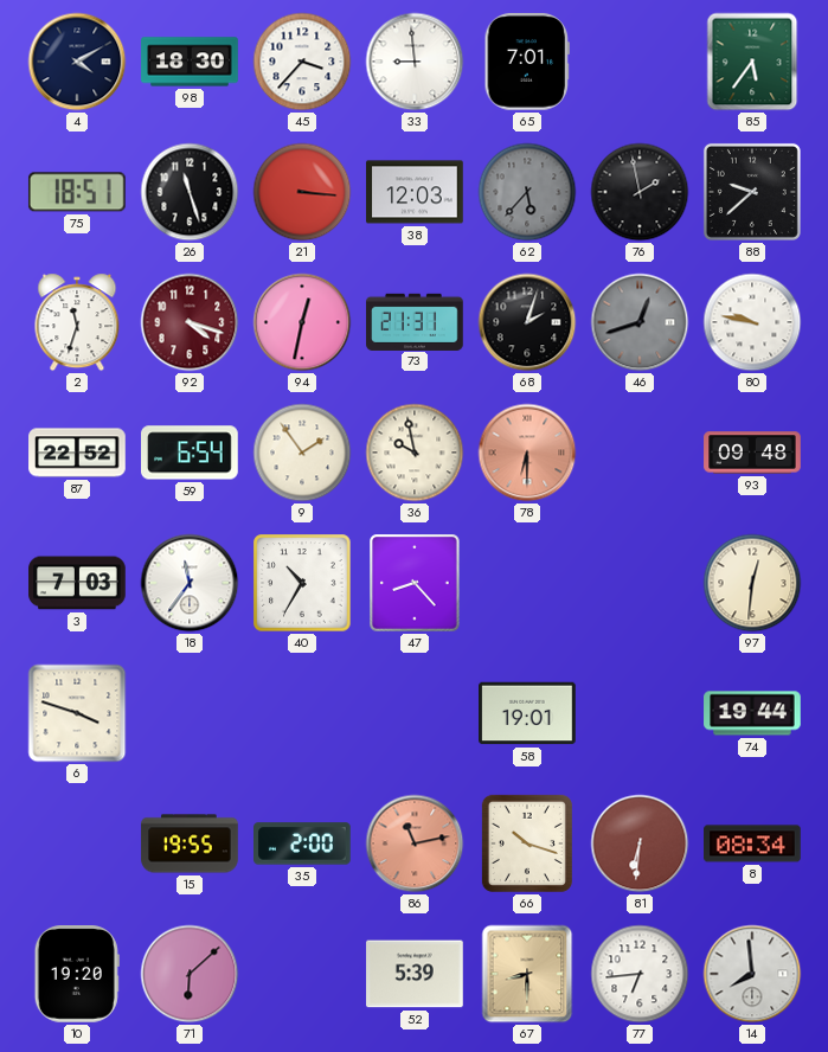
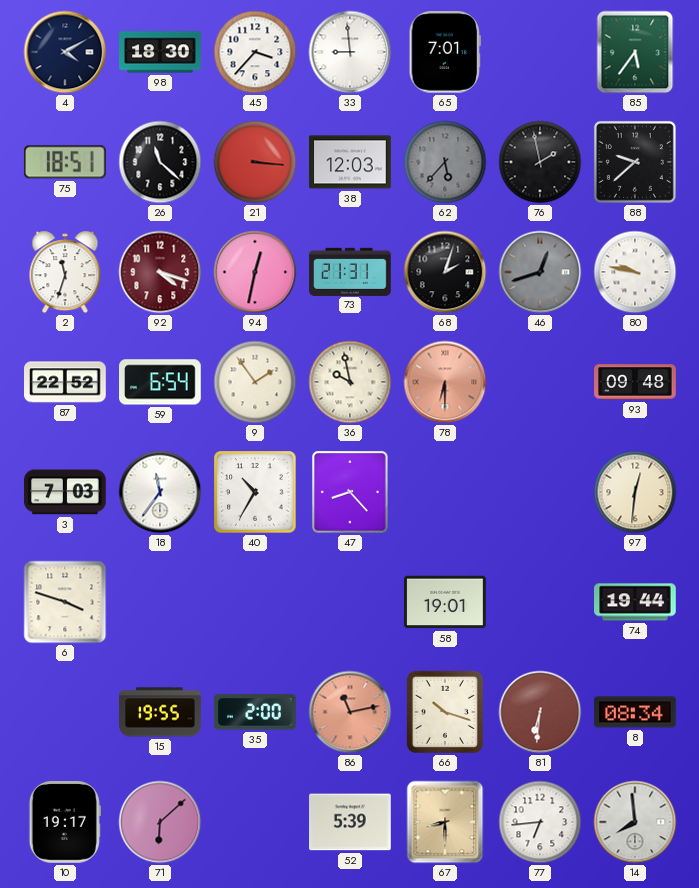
26: 11:27 -> 11:22
10: 19:20 -> 19:17
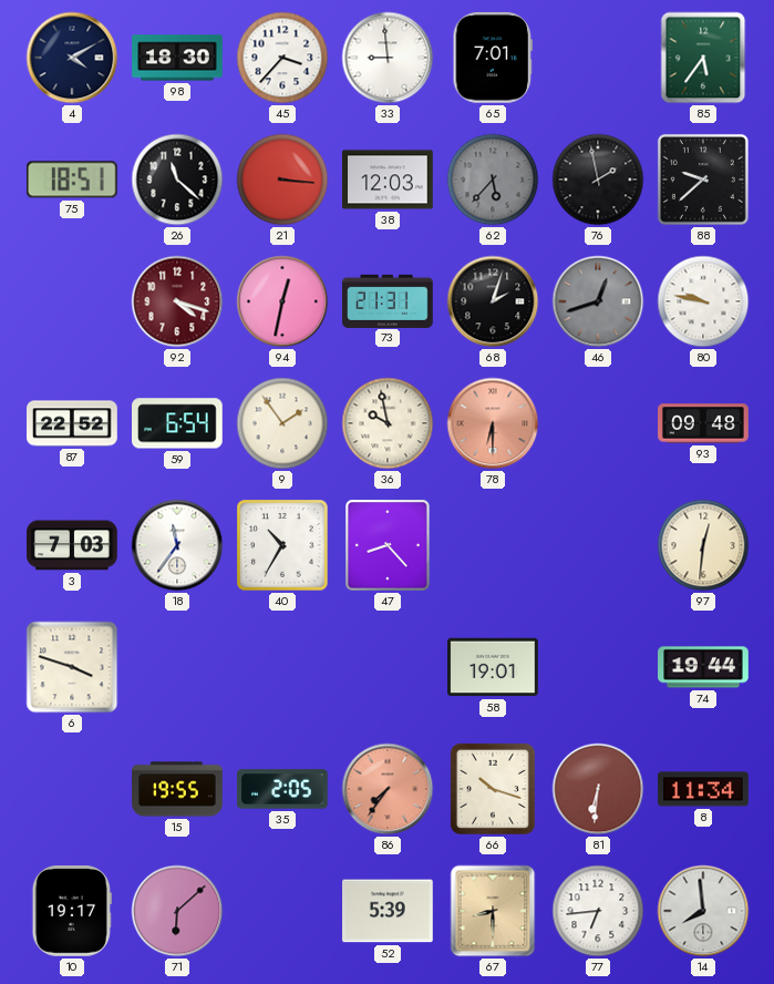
2: 11:33 -> none
35: 2:00 -> 2:05
86: 11:13 -> 7:36
8: 08:34 -> 11:34
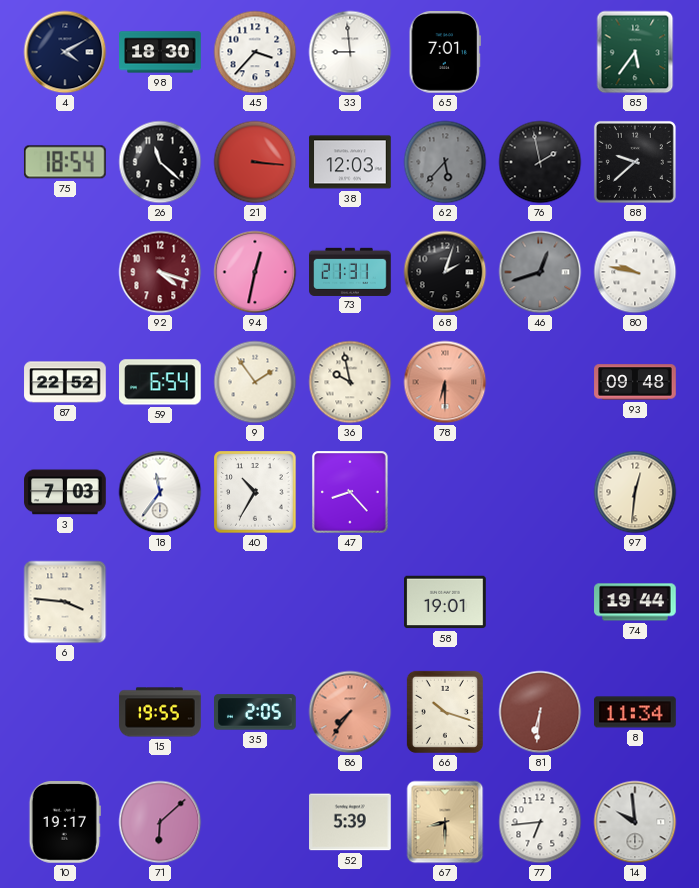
75: 18:51 -> 18:54
6: 3:48 -> 3:46
14: 7:59 -> 9:59
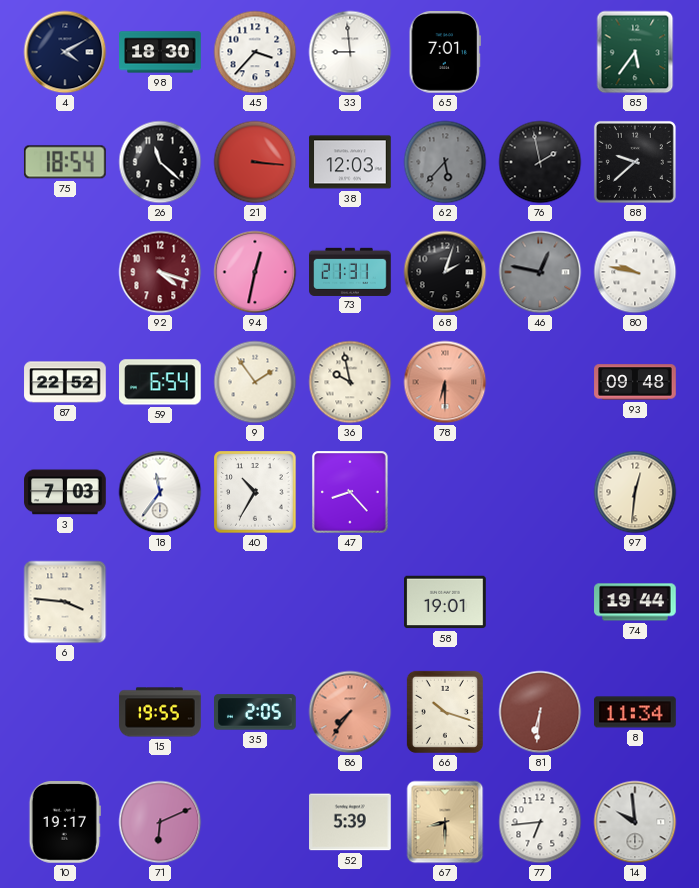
46: 12:42 -> 12:47
71: 6:08 -> 6:11
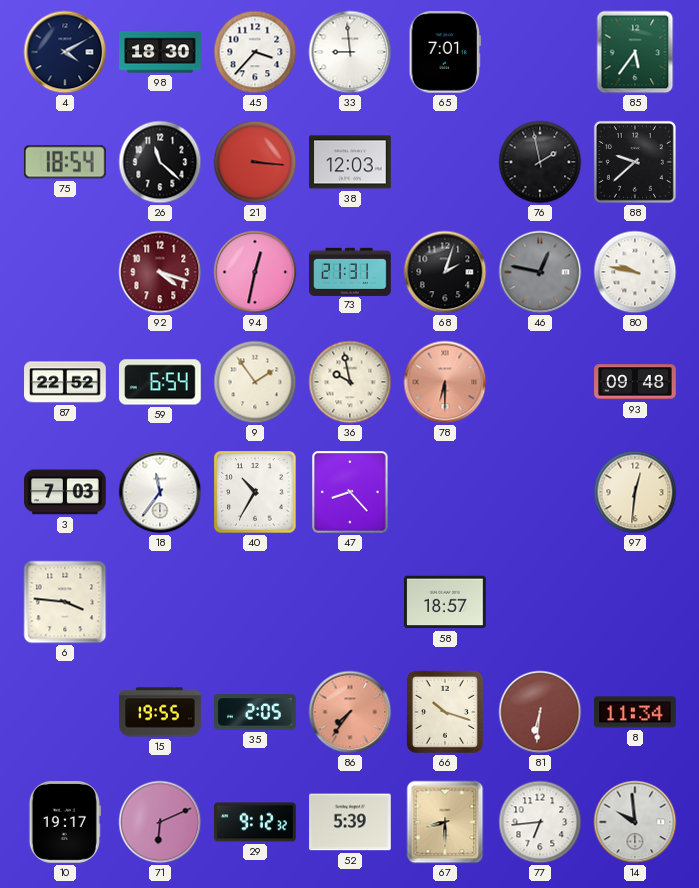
62: 5:37 -> none
58: 19:01 -> 18:57
74: 19:44 -> none
29: none -> 9:12
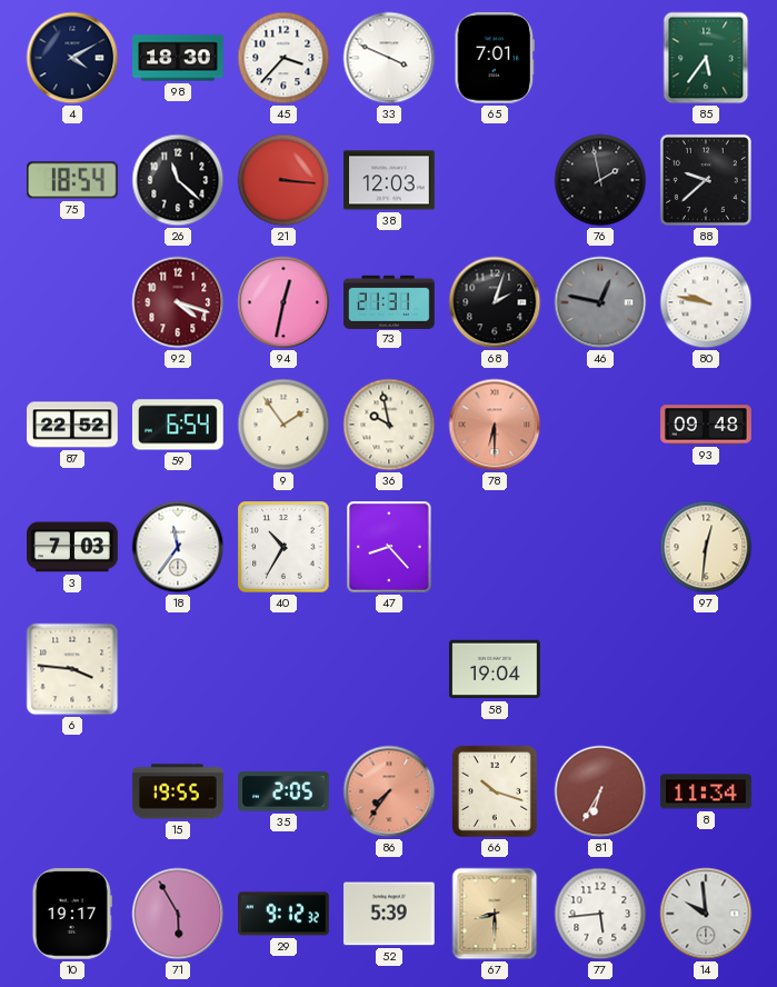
33: 8:59 -> 3:49
58: 18:57 -> 19:04
81: 6:31 -> 6:35
71: 6:11 -> 5:55
77: 6:44 -> 5:44
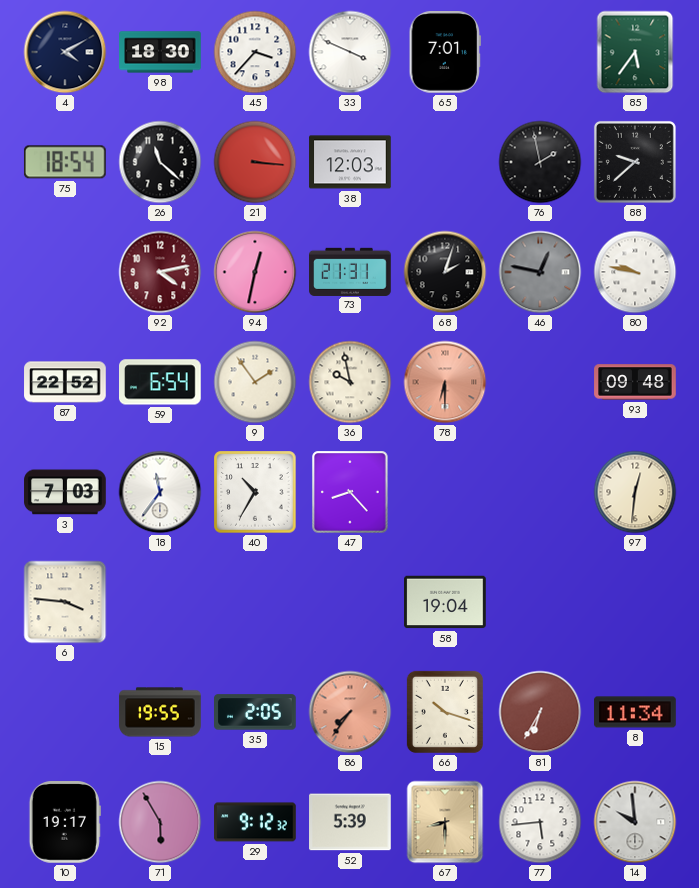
92: 4:18 -> 4:13
